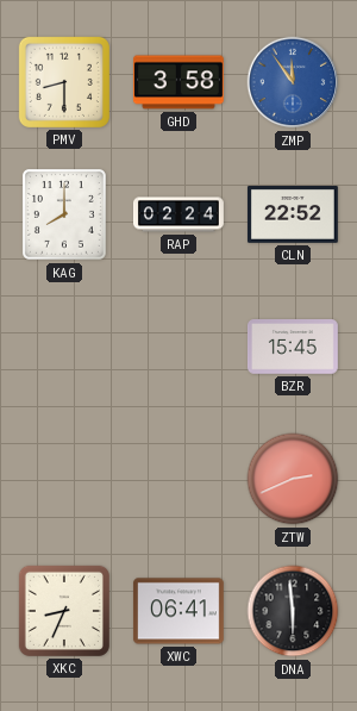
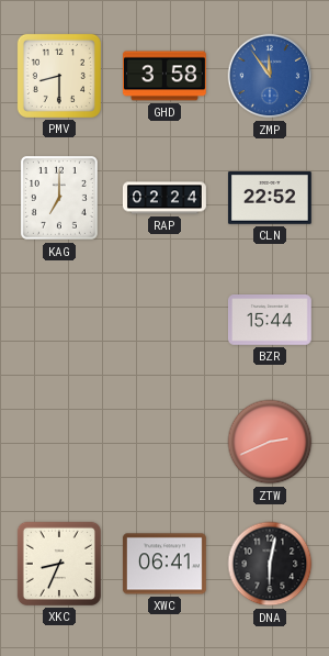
KAG: 8:00 -> 7:00
BZR: 15:45 -> 15:44
DNA: 5:59 -> 6:02
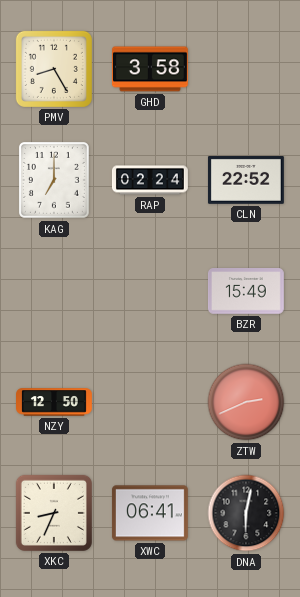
PMV: 8:30 -> 8:25
ZMP: 11:54 -> none
BZR: 15:44 -> 15:49
NZY: none -> 12:50
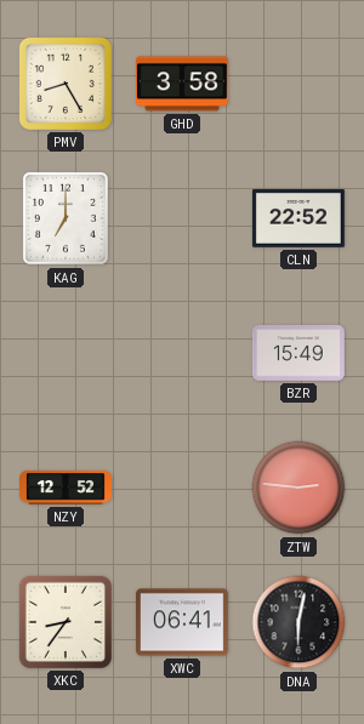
RAP: 02:24 -> none
NZY: 12:50 -> 12:52
ZTW: 2:41 -> 2:46
XKC: 8:34 -> 8:36
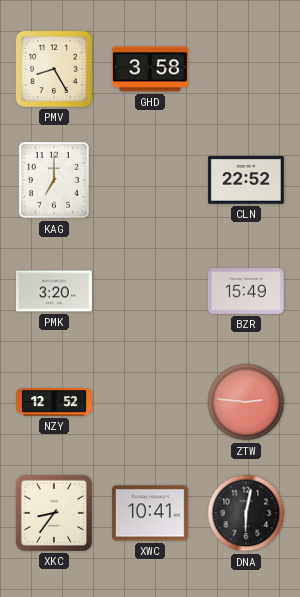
PMK: none -> 3:20
XWC: 06:41 -> 10:41
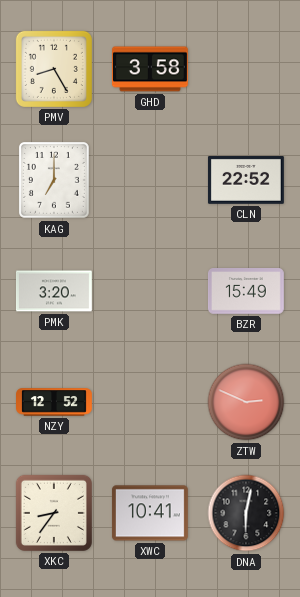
ZTW: 2:46 -> 2:49
